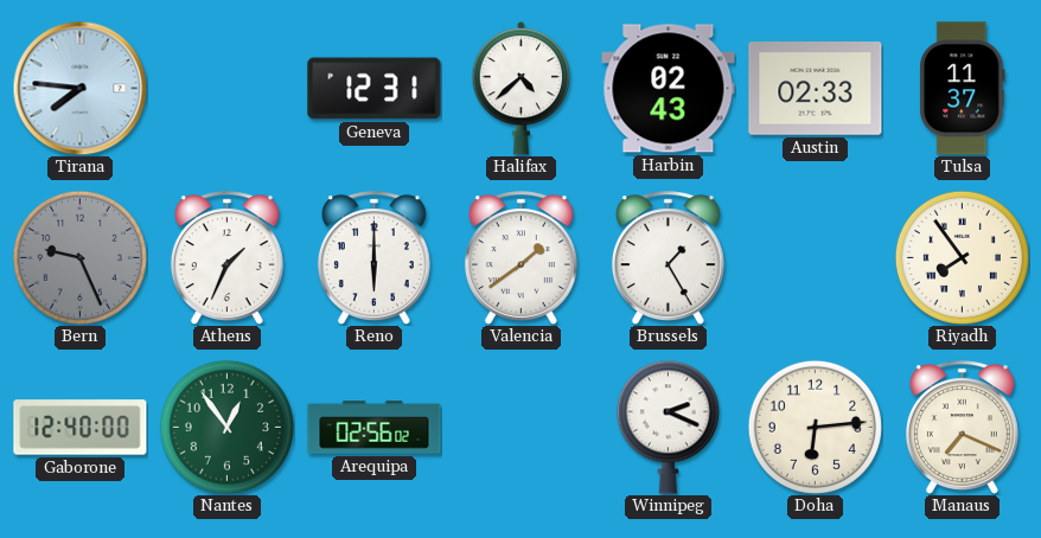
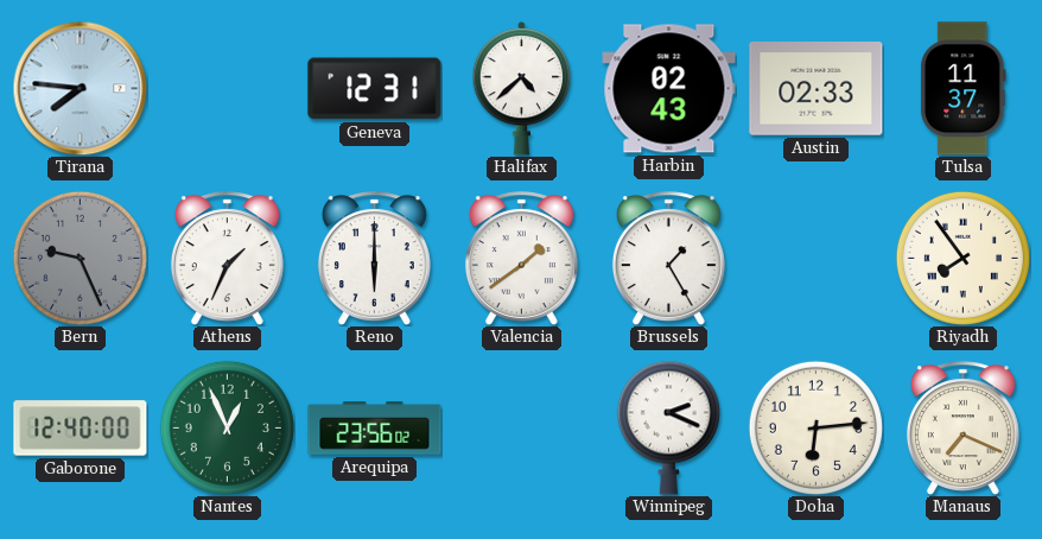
Nantes: 12:54 -> 12:56
Arequipa: 02:56 -> 23:56
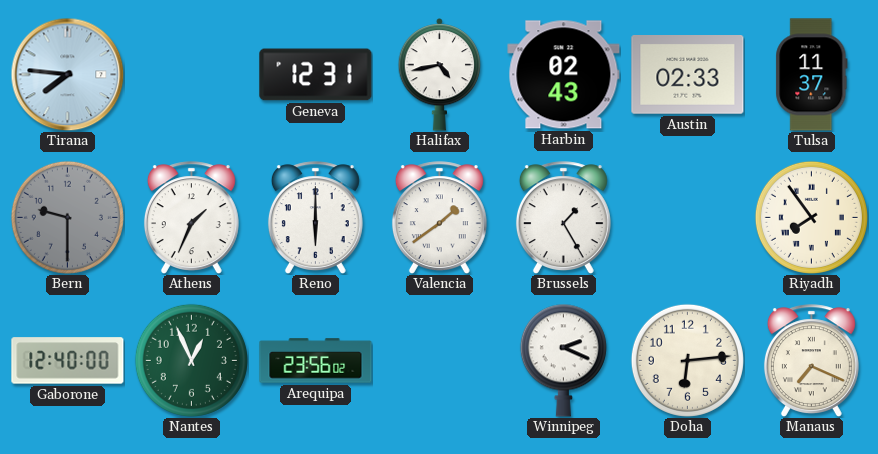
Halifax: 4:38 -> 4:43
Bern: 9:26 -> 9:30
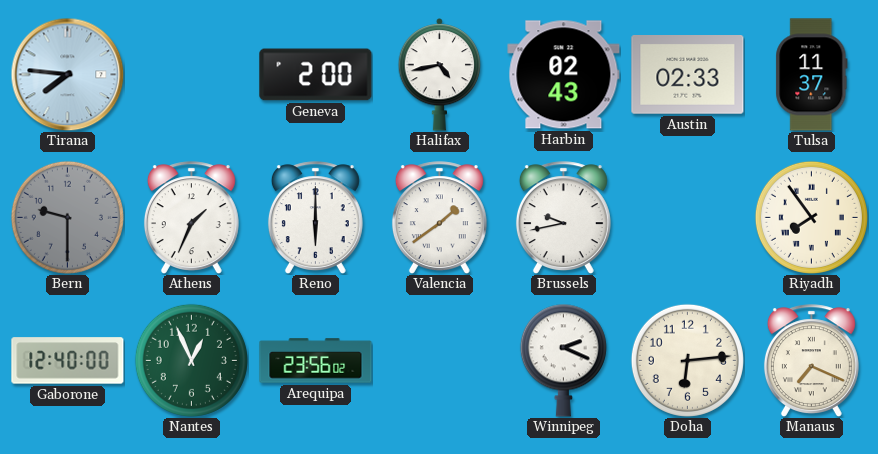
Geneva: 12:31 -> 2:00
Brussels: 1:25 -> 9:43
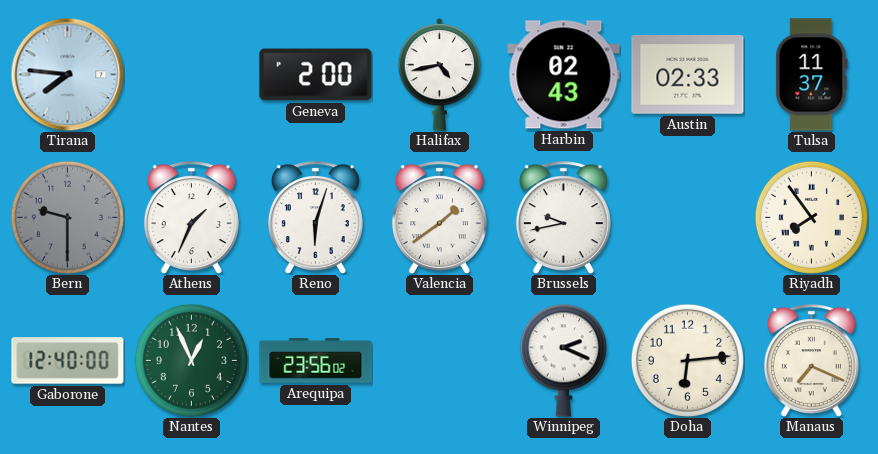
Reno: 6:00 -> 6:03
